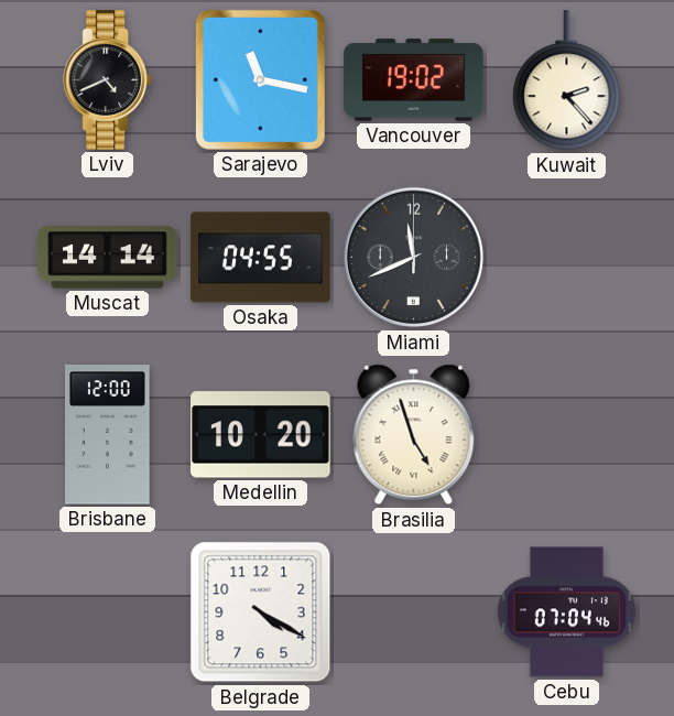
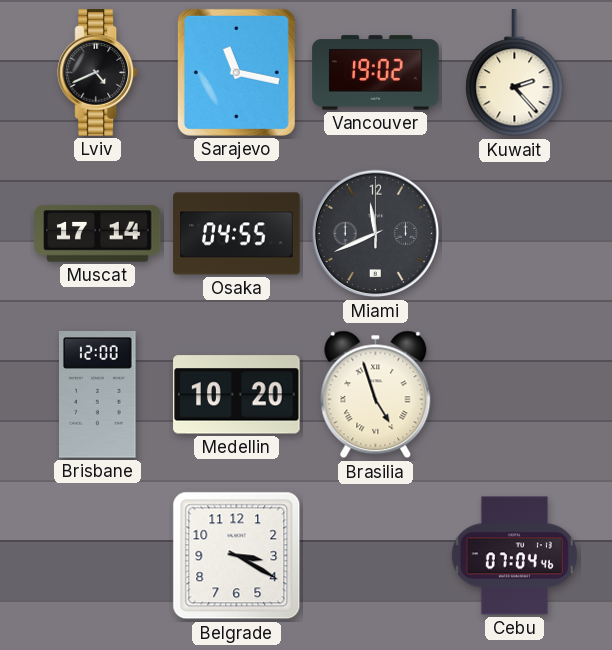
Muscat: 14:14 -> 17:14
Belgrade: 4:20 -> 3:20
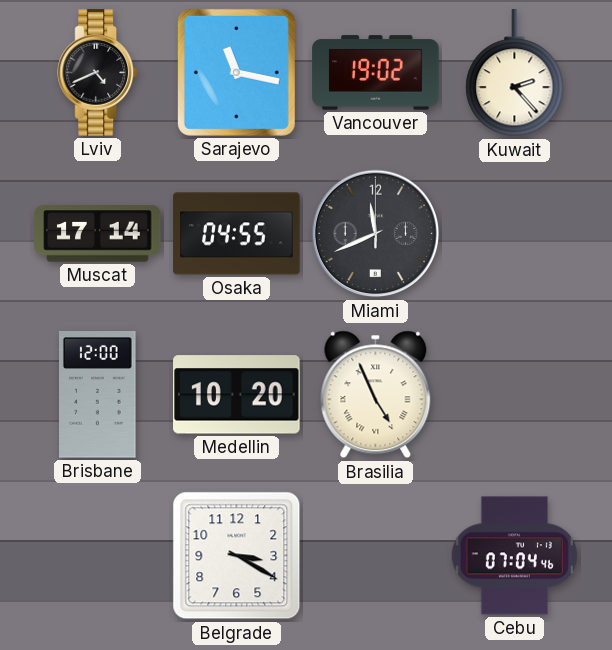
Brasilia: 4:57 -> 4:56
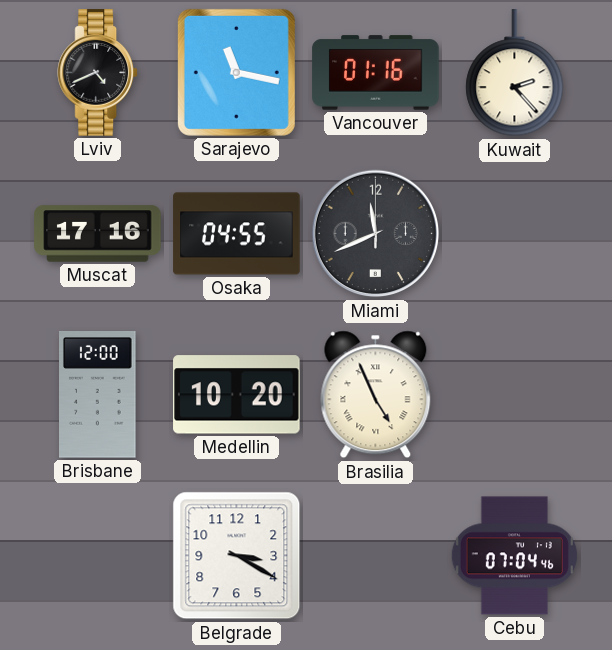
Vancouver: 19:02 -> 01:16
Muscat: 17:14 -> 17:16
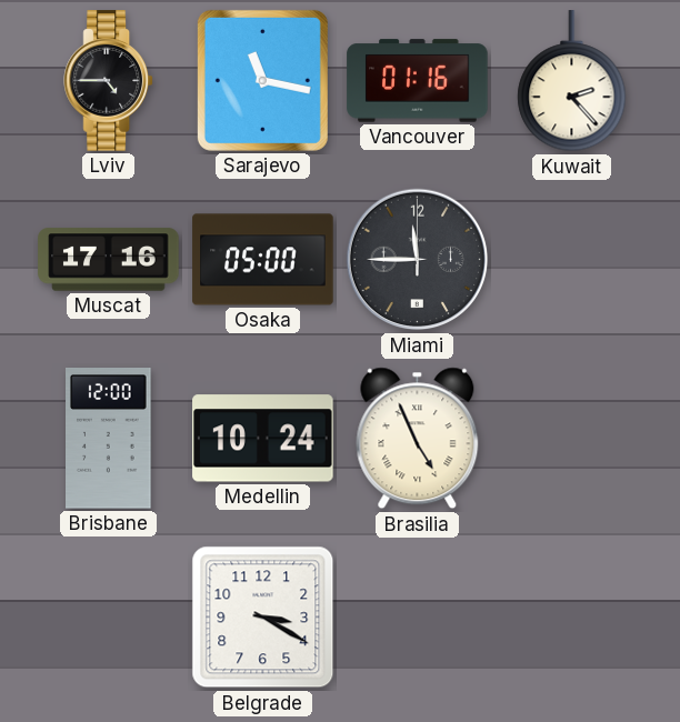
Lviv: 4:41 -> 4:45
Osaka: 04:55 -> 05:00
Miami: 11:41 -> 11:45
Medellin: 10:20 -> 10:24
Cebu: 07:04 -> none
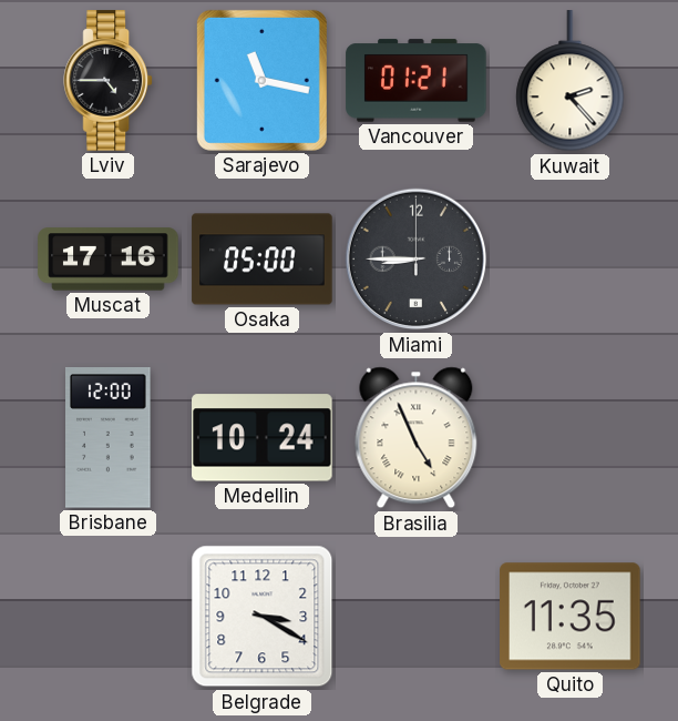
Vancouver: 01:16 -> 01:21
Miami: 11:45 -> 8:45
Quito: none -> 11:35
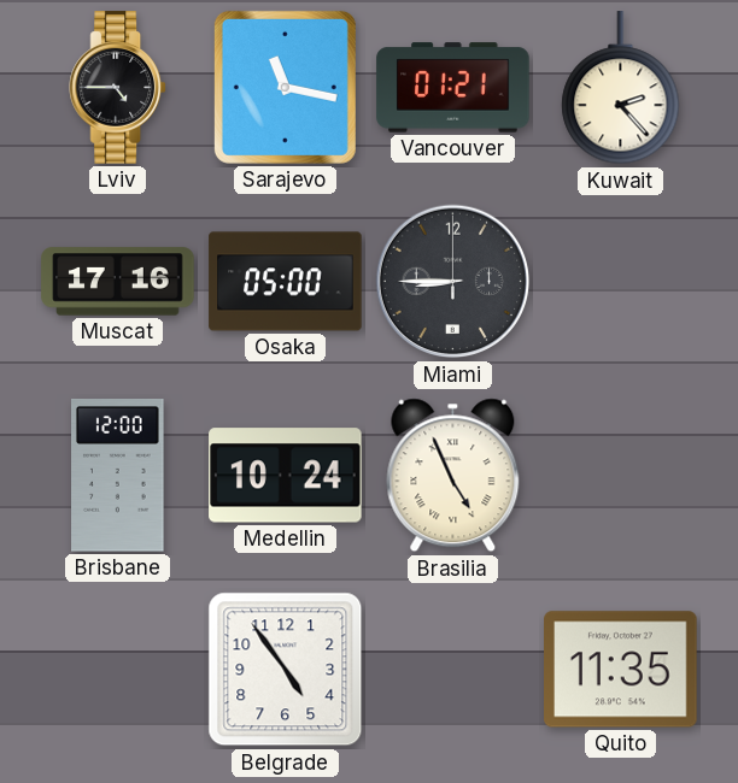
Belgrade: 3:20 -> 4:54
